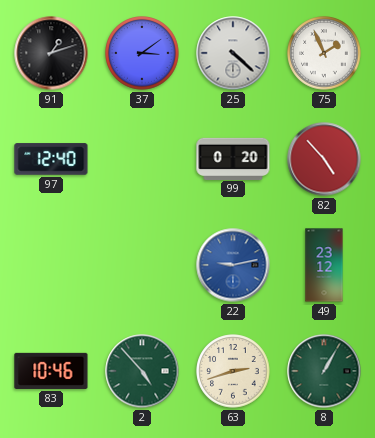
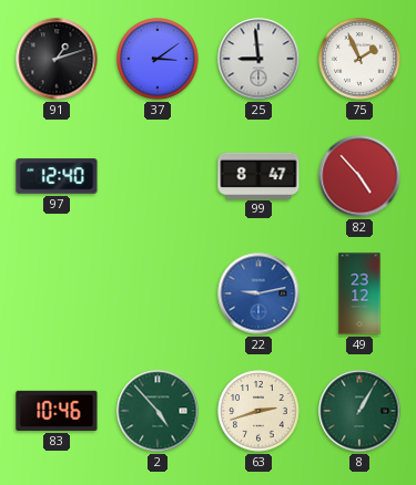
25: 4:22 -> 8:59
99: 0:20 -> 8:47
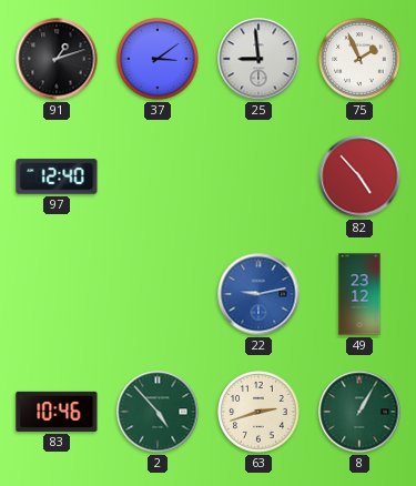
99: 8:47 -> none
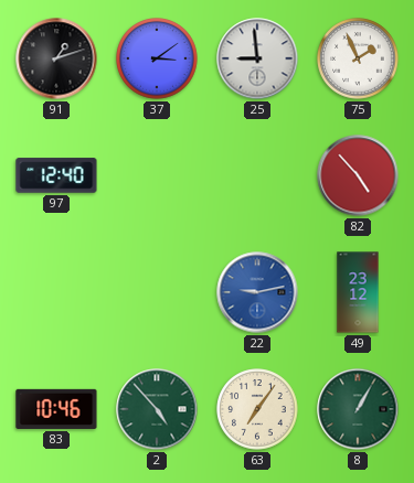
63: 2:42 -> 7:06
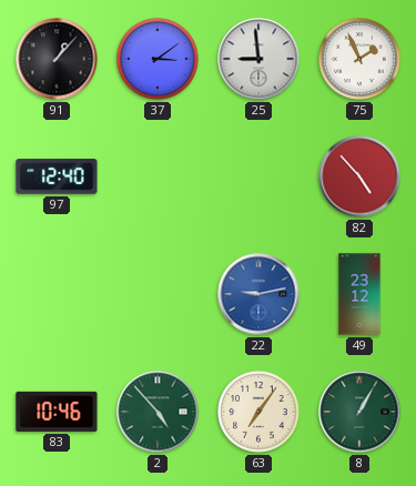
91: 1:12 -> 1:07
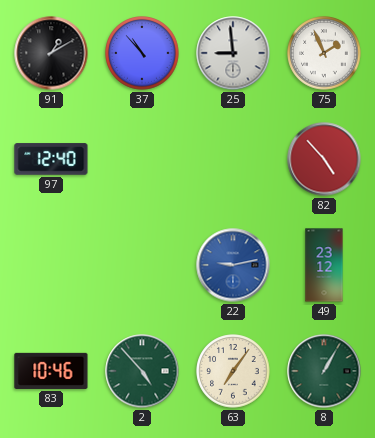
91: 1:07 -> 1:10
37: 3:09 -> 10:53
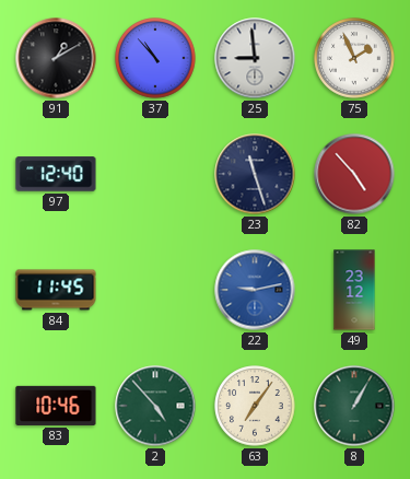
23: none -> 11:27
84: none -> 11:45
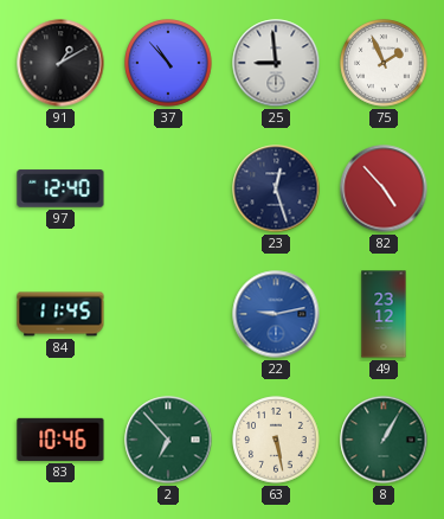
23: 11:27 -> 12:27
2: 4:53 -> 6:53
63: 7:06 -> 5:28
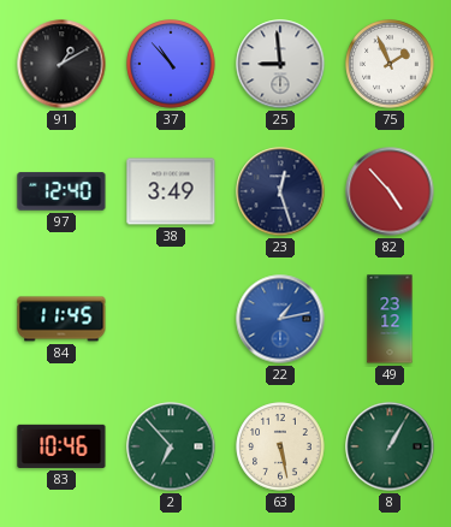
38: none -> 3:49
22: 9:13 -> 1:13
